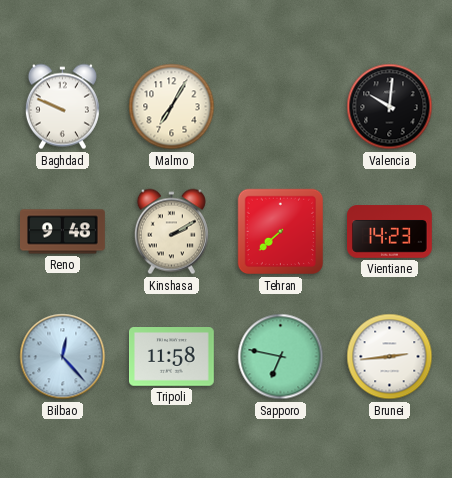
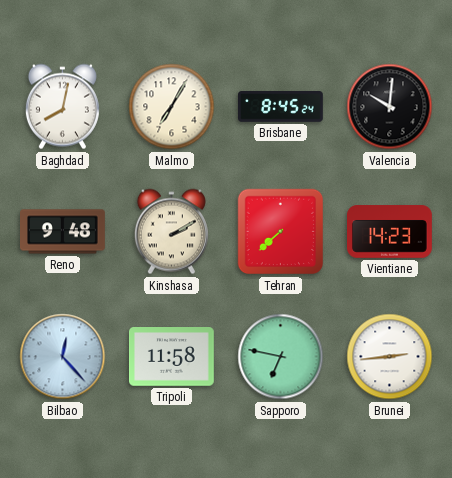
Baghdad: 9:49 -> 8:02
Brisbane: none -> 8:45
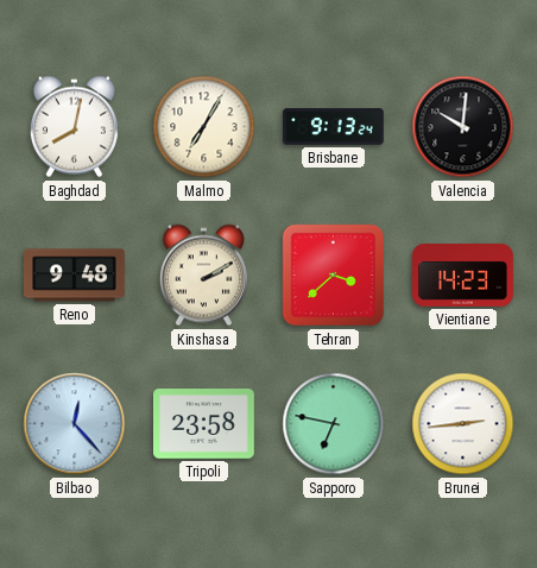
Brisbane: 8:45 -> 9:13
Tehran: 7:38 -> 3:38
Tripoli: 11:58 -> 23:58
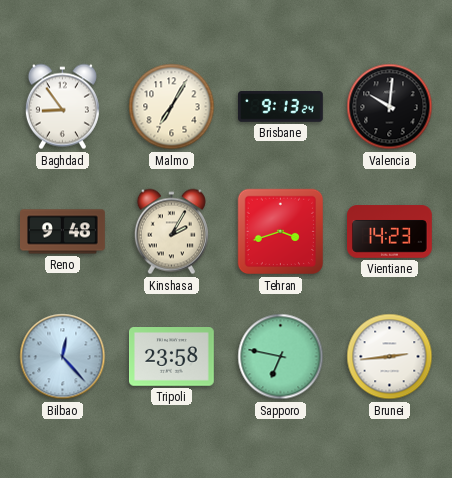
Baghdad: 8:02 -> 8:54
Kinshasa: 2:10 -> 2:05
Tehran: 3:38 -> 3:42
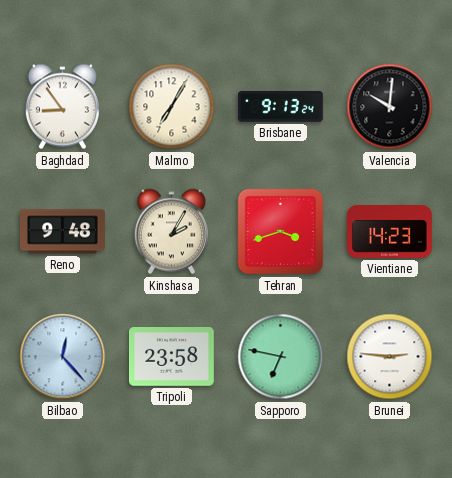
Brunei: 2:44 -> 2:46
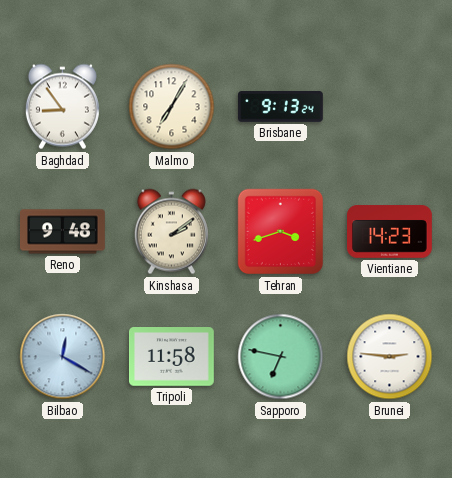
Valencia: 10:01 -> none
Kinshasa: 2:05 -> 2:09
Bilbao: 12:23 -> 12:20
Tripoli: 23:58 -> 11:58
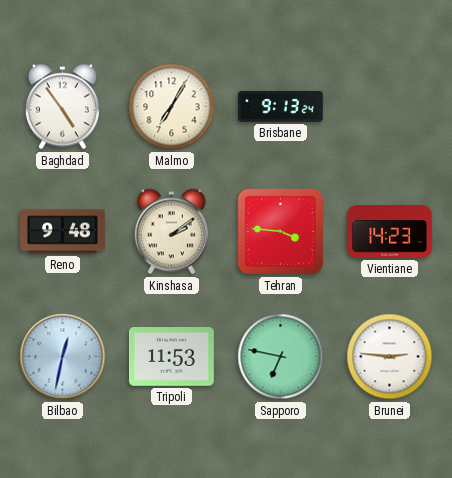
Baghdad: 8:54 -> 4:54
Tehran: 3:42 -> 3:46
Bilbao: 12:20 -> 12:32
Tripoli: 11:58 -> 11:53
